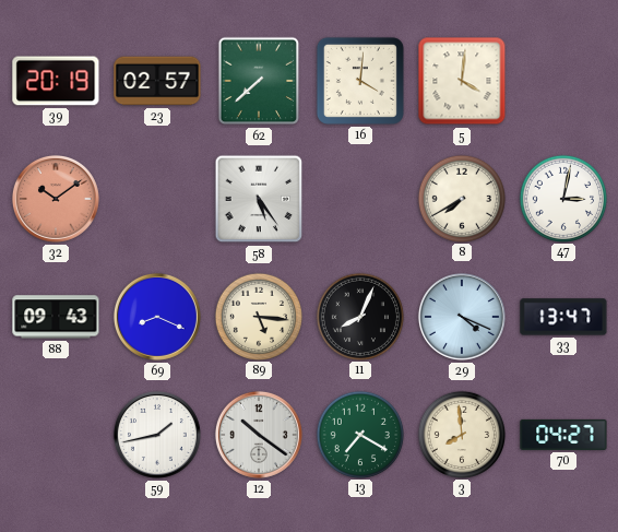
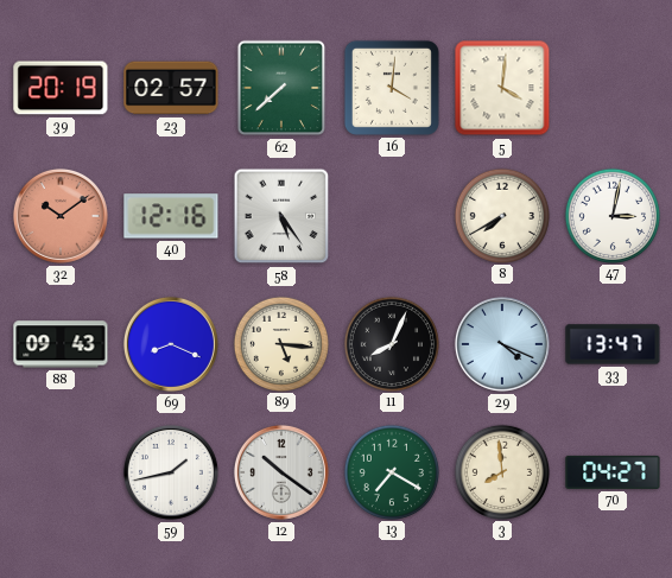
40: none -> 12:16
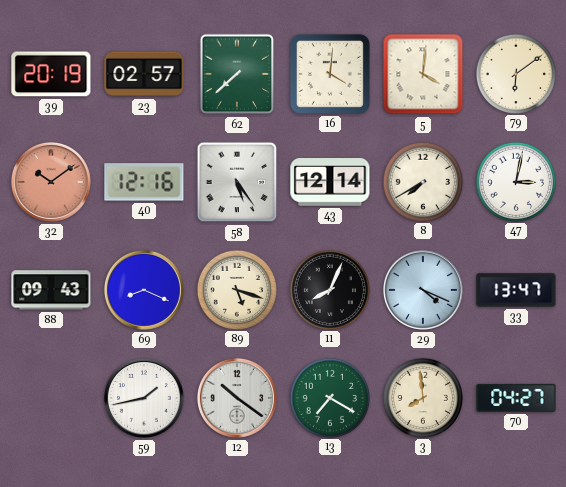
79: none -> 6:09
43: none -> 12:14
89: 5:16 -> 5:18
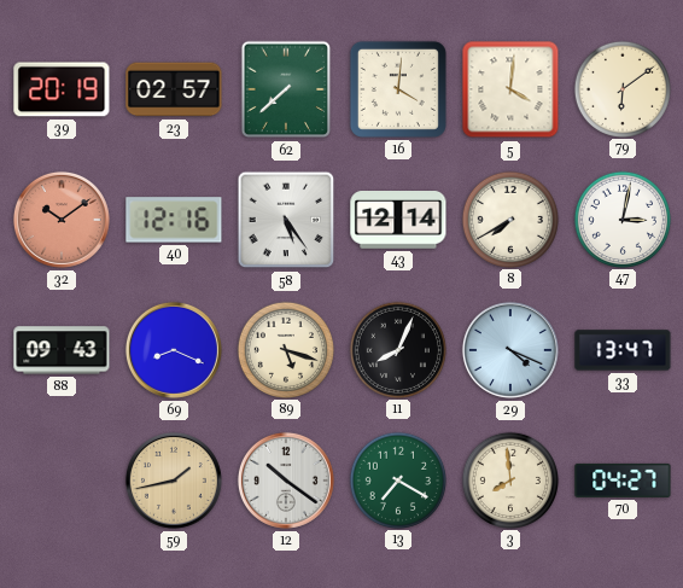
59 dial: white -> champagne
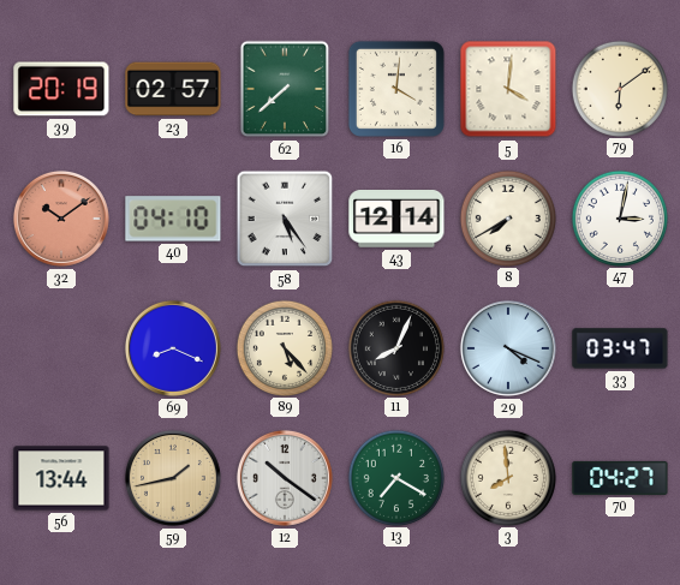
40: 12:16 -> 04:10
88: 09:43 -> none
89: 5:18 -> 5:23
33: 13:47 -> 03:47
56: none -> 13:44
